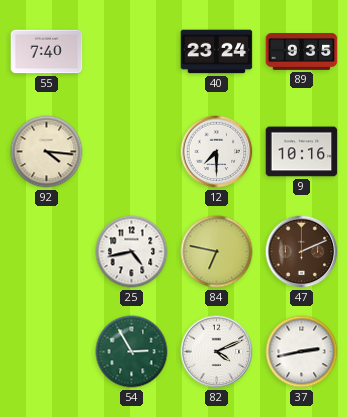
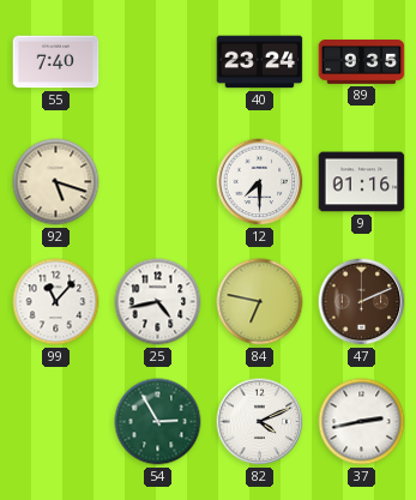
92: 4:16 -> 5:18
9: 10:16 -> 01:16
99: none -> 11:07
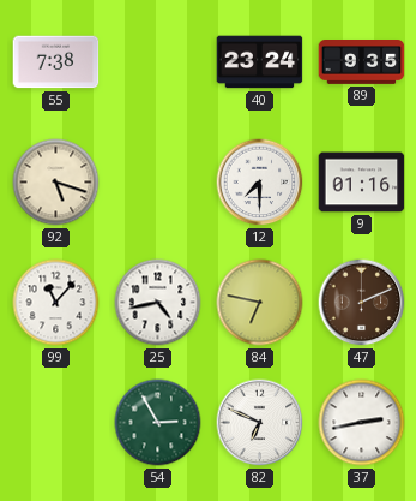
55: 7:40 -> 7:38
82: 4:11 -> 6:49
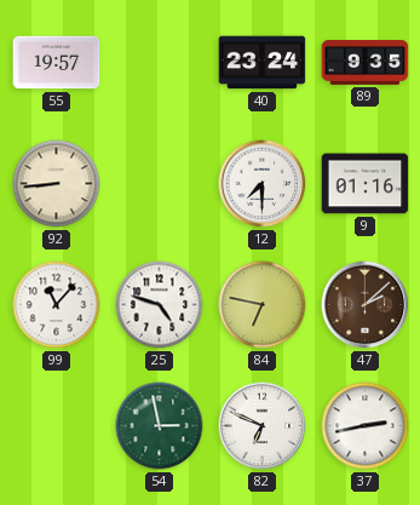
55: 7:38 -> 19:57
92: 5:18 -> 8:44
25: 4:43 -> 4:48
47: 2:11 -> 2:08
54: 2:55 -> 2:58
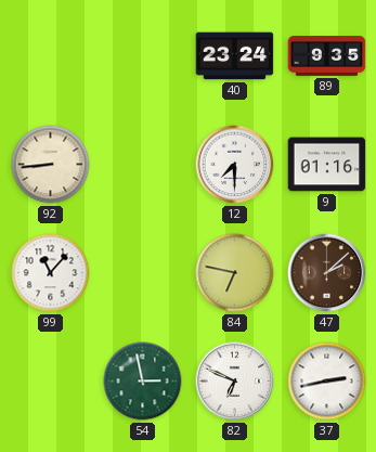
55: 19:57 -> none
25: 4:48 -> none
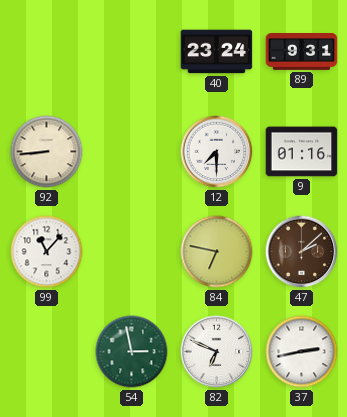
89: 9:35 -> 9:31
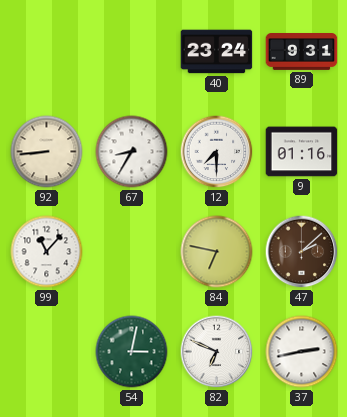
67: none -> 8:35
54: 2:58 -> 3:02
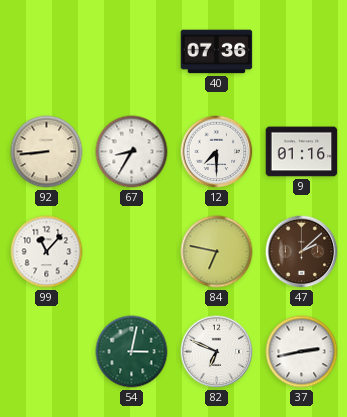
40: 23:24 -> 07:36
89: 9:31 -> none
